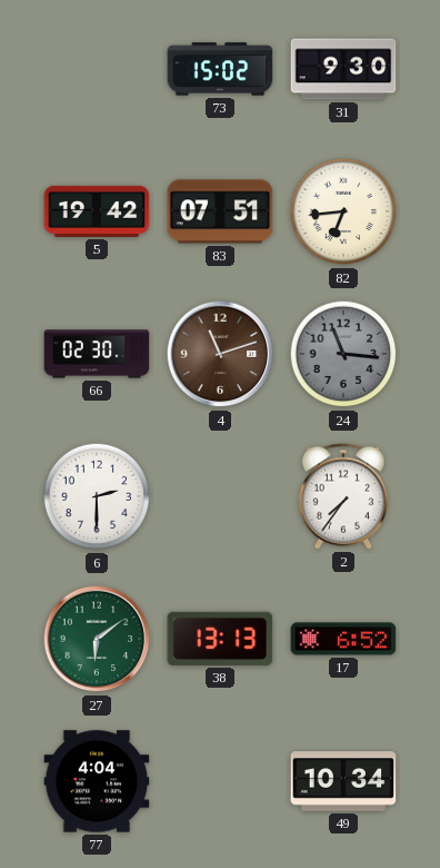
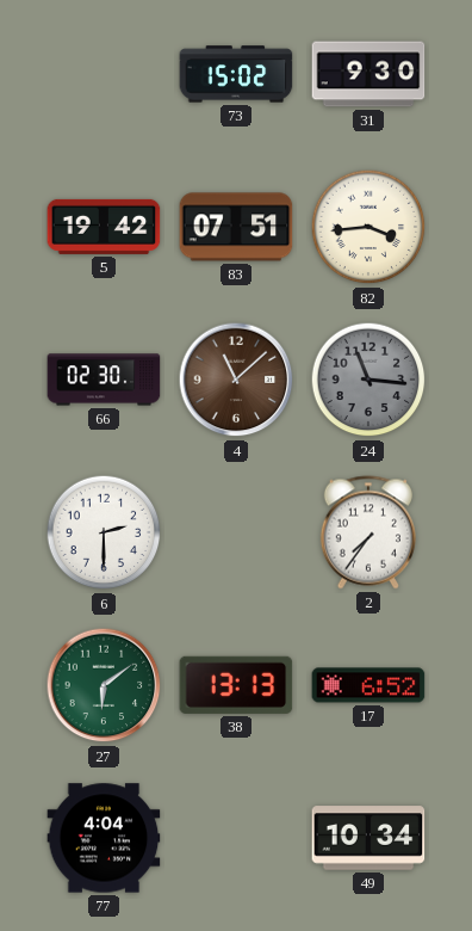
82: 6:44 -> 3:44
4: 11:12 -> 11:08
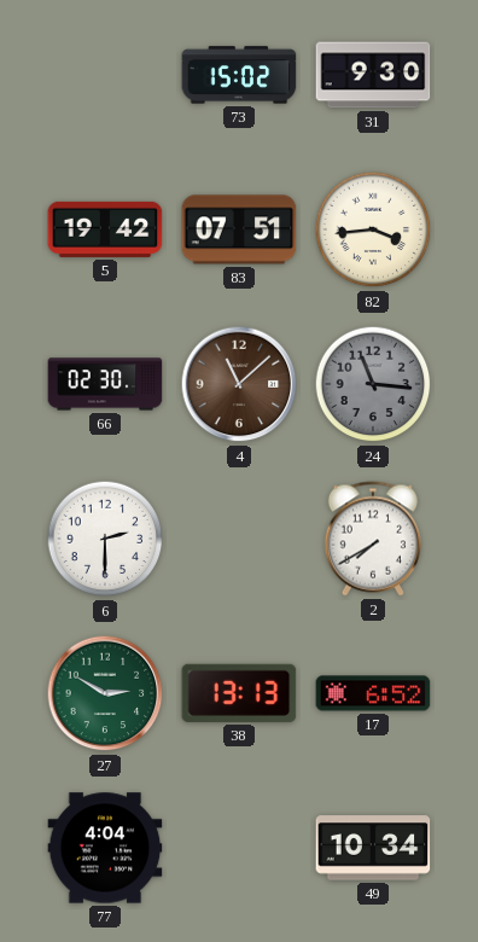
2: 7:36 -> 7:40
27: 6:09 -> 2:50
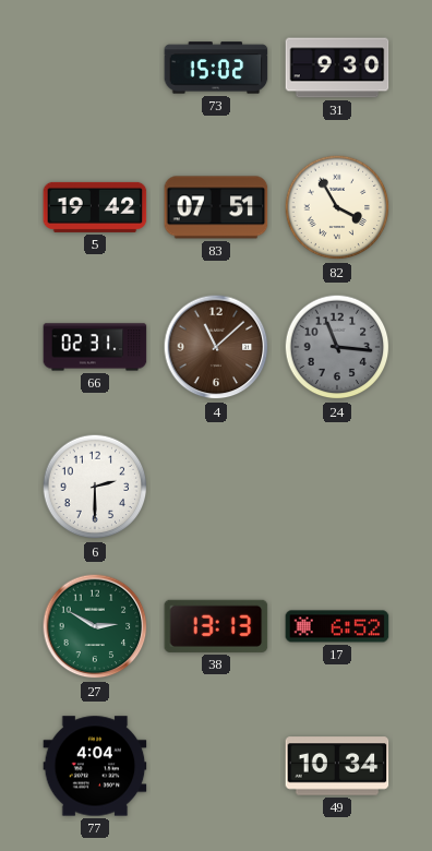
82: 3:44 -> 3:55
66: 02:30 -> 02:31
2: 7:40 -> none
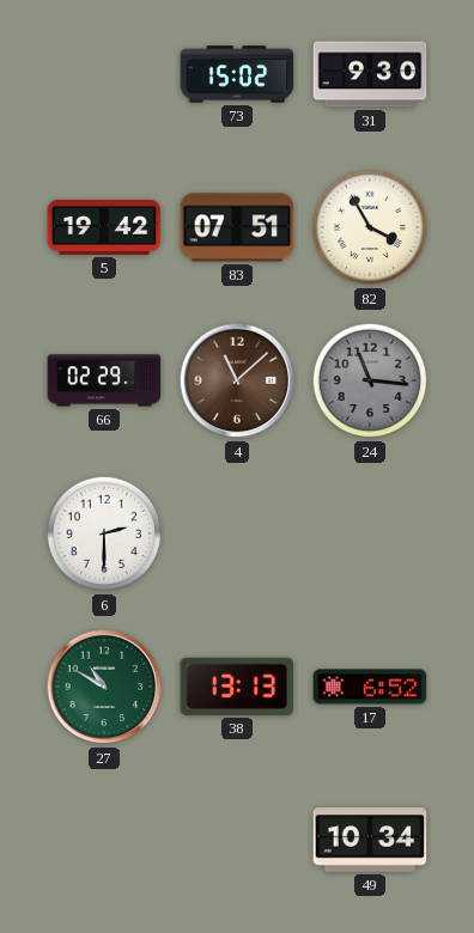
66: 02:31 -> 02:29
27: 2:50 -> 10:50
77: 4:04 -> none
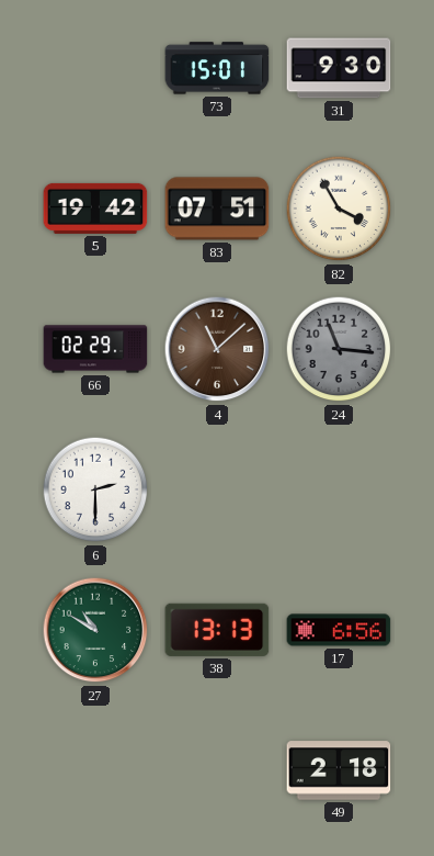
73: 15:02 -> 15:01
17: 6:52 -> 6:56
49: 10:34 -> 2:18
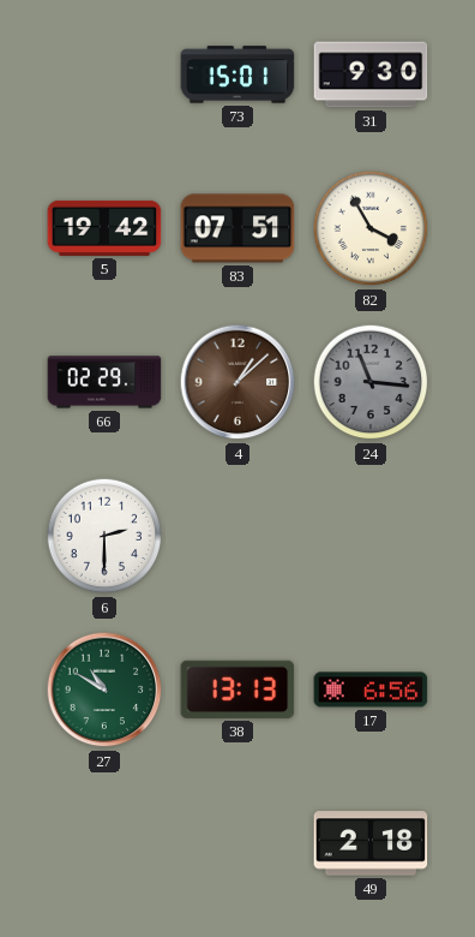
4: 11:08 -> 1:08
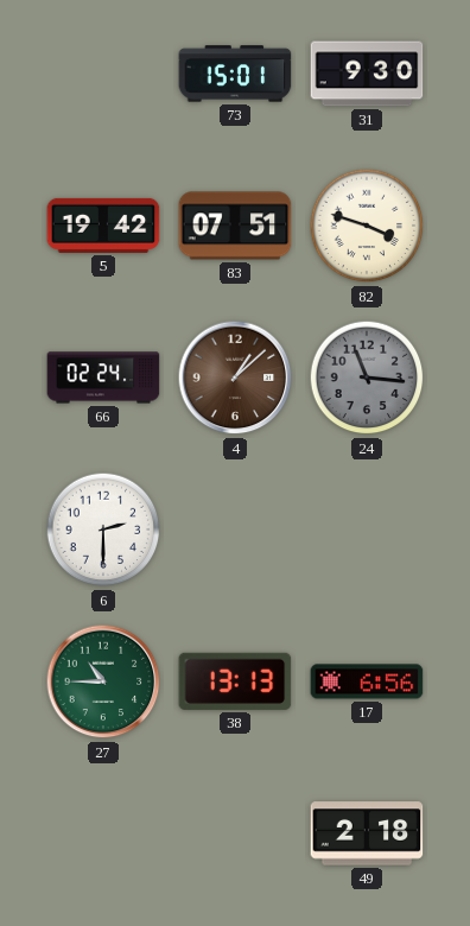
82: 3:55 -> 3:48
66: 02:29 -> 02:24
27: 10:50 -> 10:45
